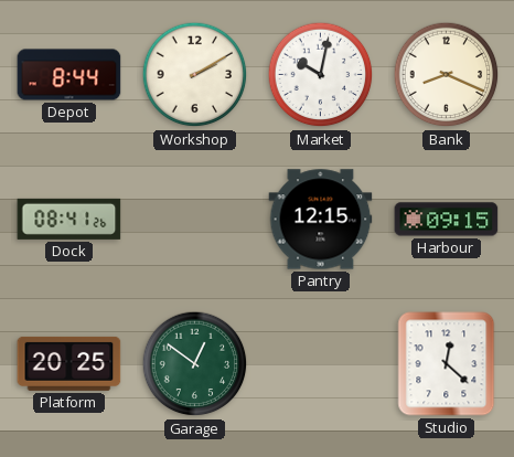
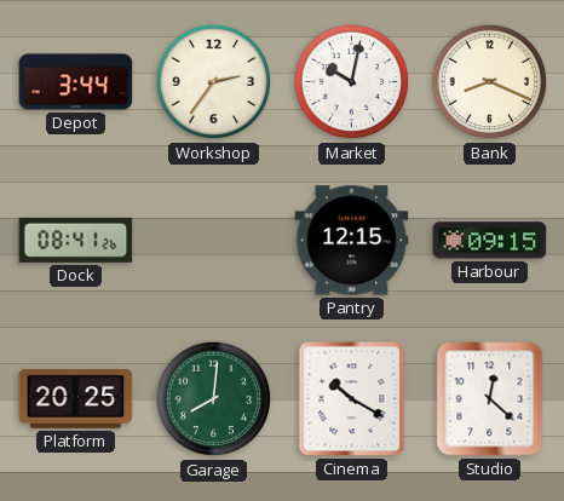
Depot: 8:44 -> 3:44
Workshop: 2:10 -> 2:36
Garage: 12:51 -> 8:01
Cinema: none -> 10:20
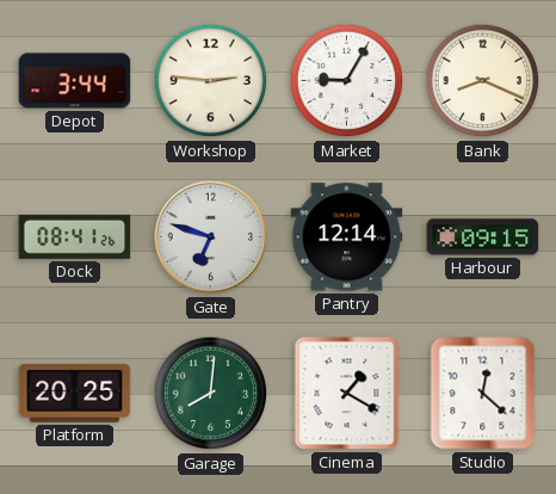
Workshop: 2:36 -> 2:46
Market: 10:02 -> 9:05
Gate: none -> 6:48
Pantry: 12:15 -> 12:14
Cinema: 10:20 -> 1:20
